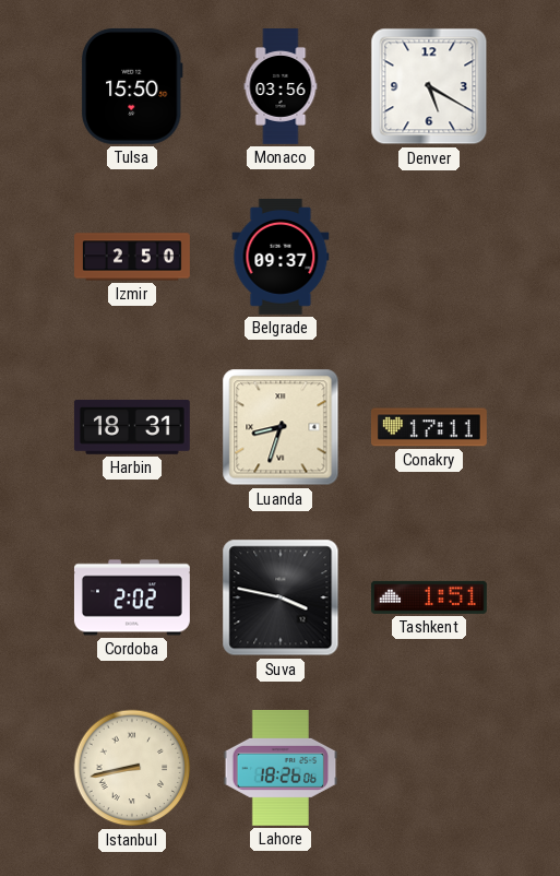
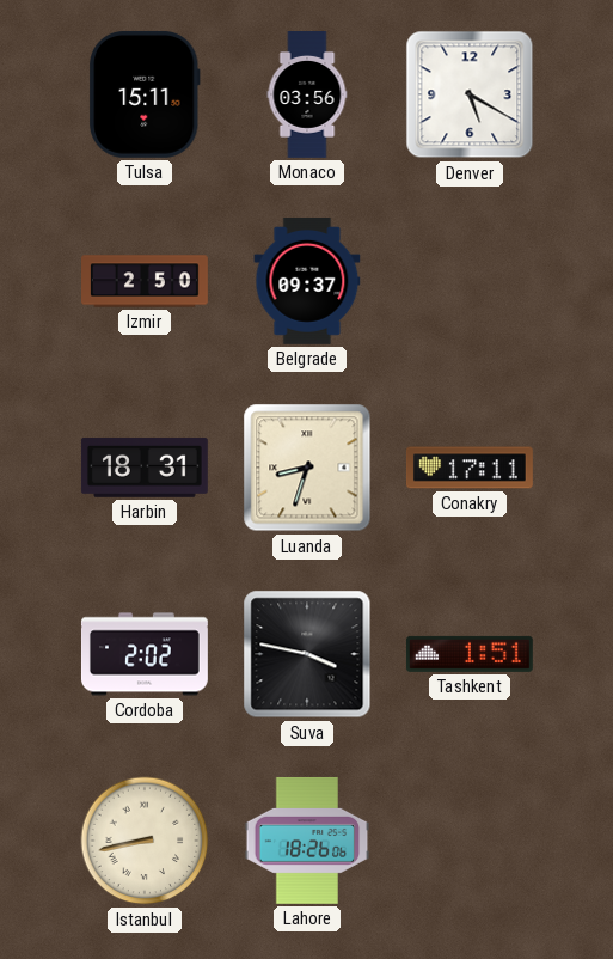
Tulsa: 15:50 -> 15:11
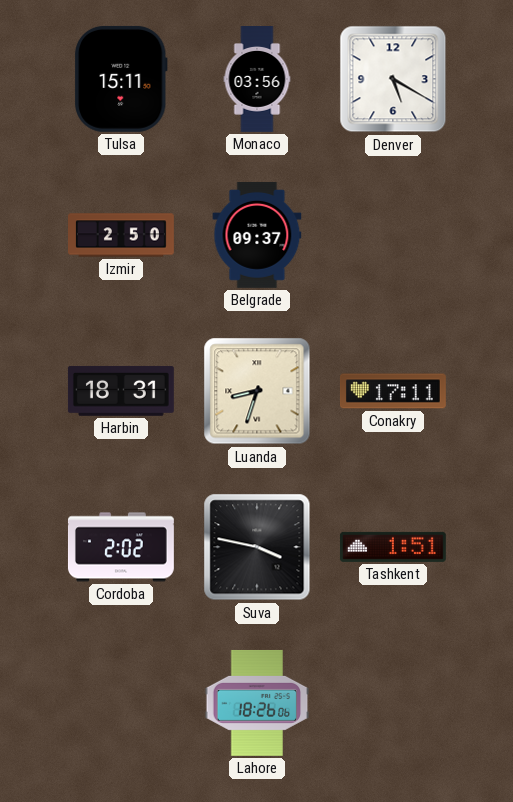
Istanbul: 8:43 -> none
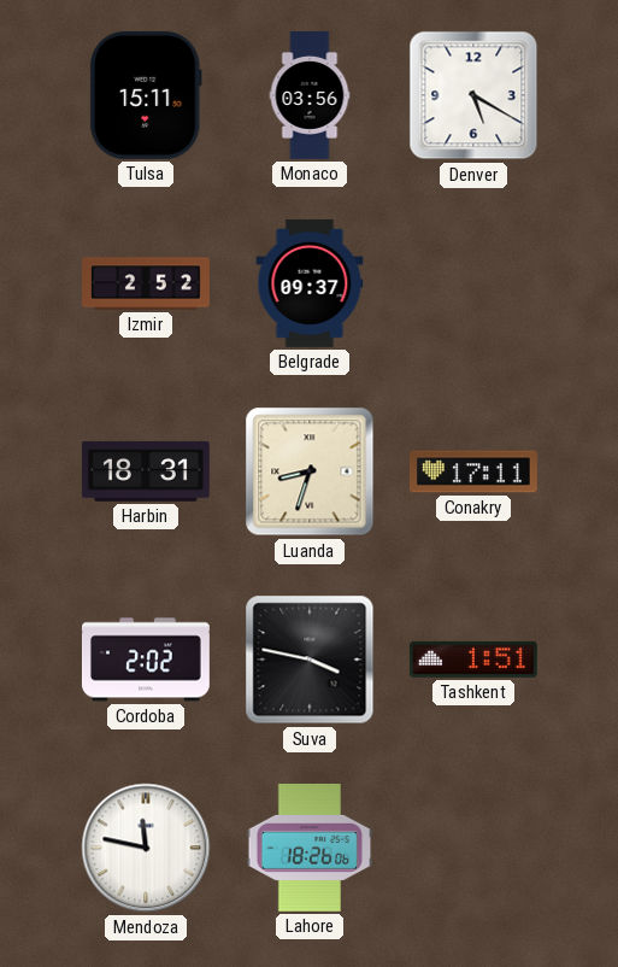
Izmir: 2:50 -> 2:52
Mendoza: none -> 11:47
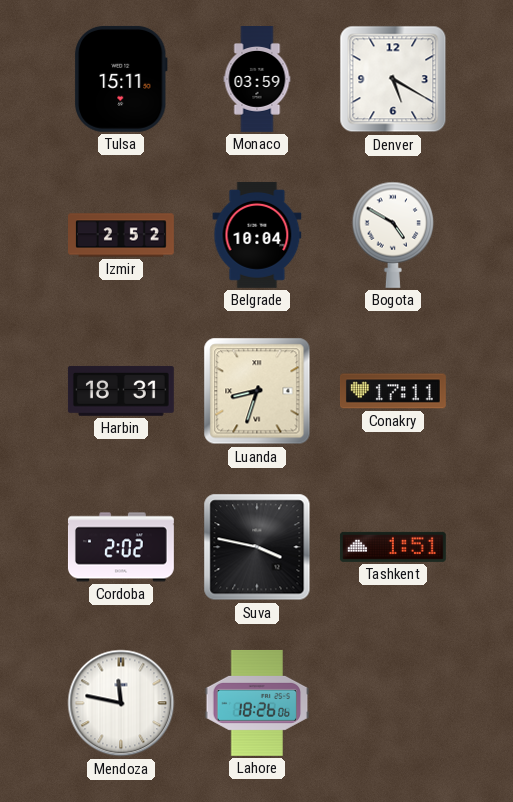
Monaco: 03:56 -> 03:59
Belgrade: 09:37 -> 10:04
Bogota: none -> 4:50
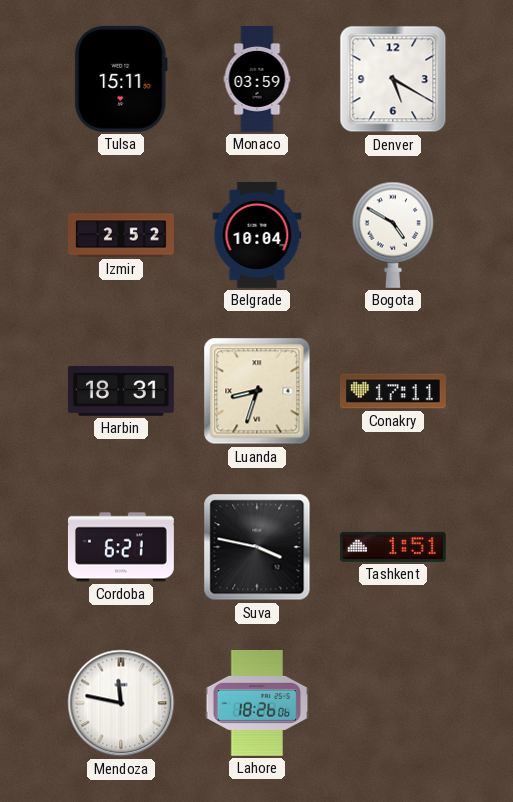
Cordoba: 2:02 -> 6:21
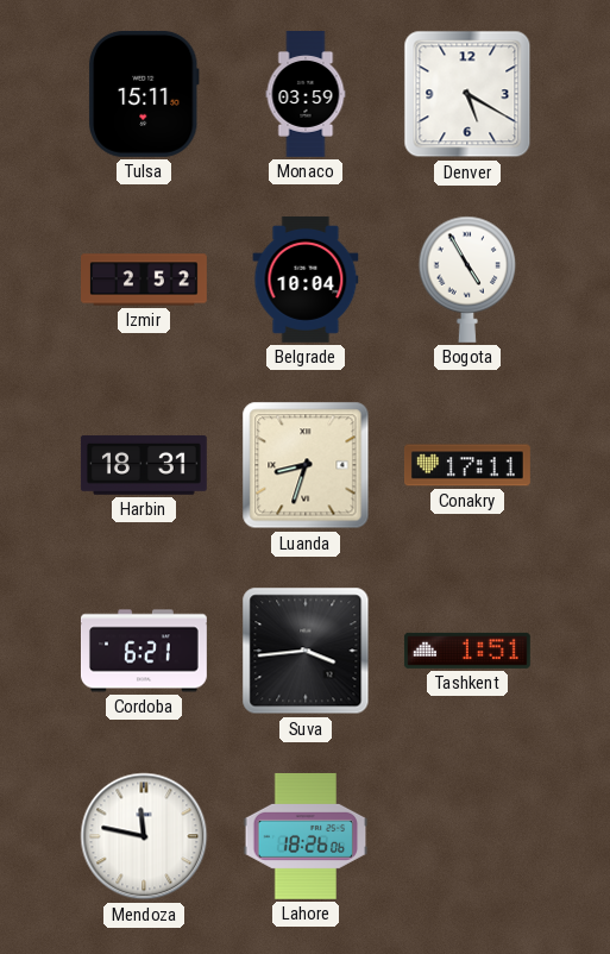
Bogota: 4:50 -> 4:55
Suva: 3:47 -> 3:44
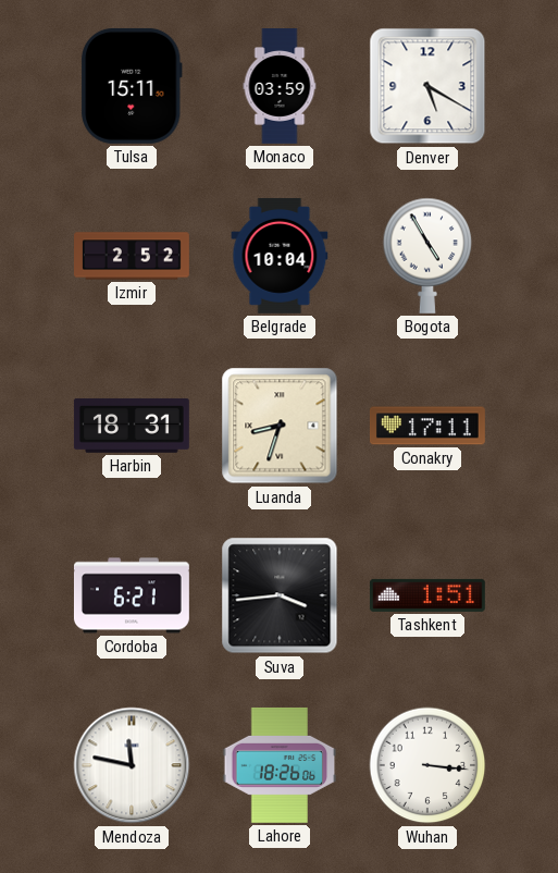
Wuhan: none -> 3:16
